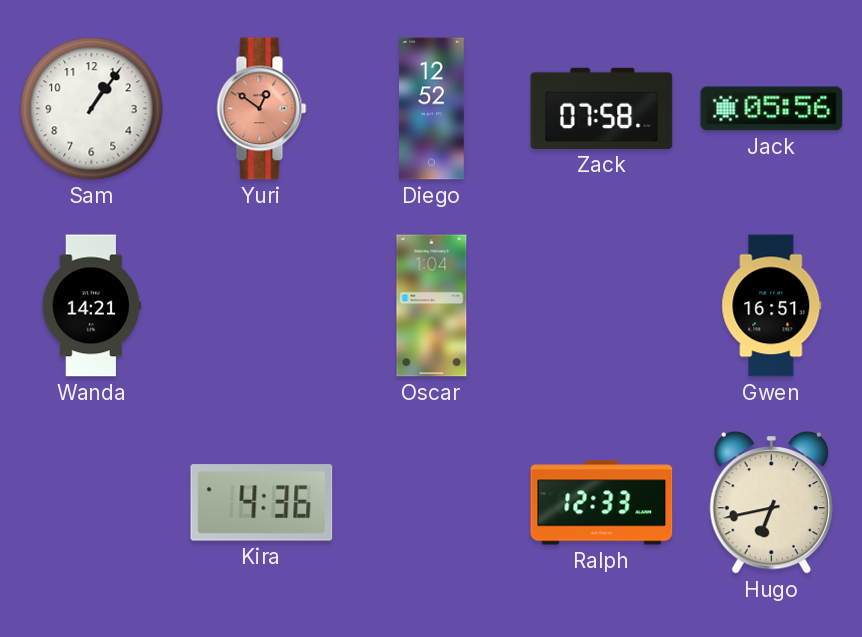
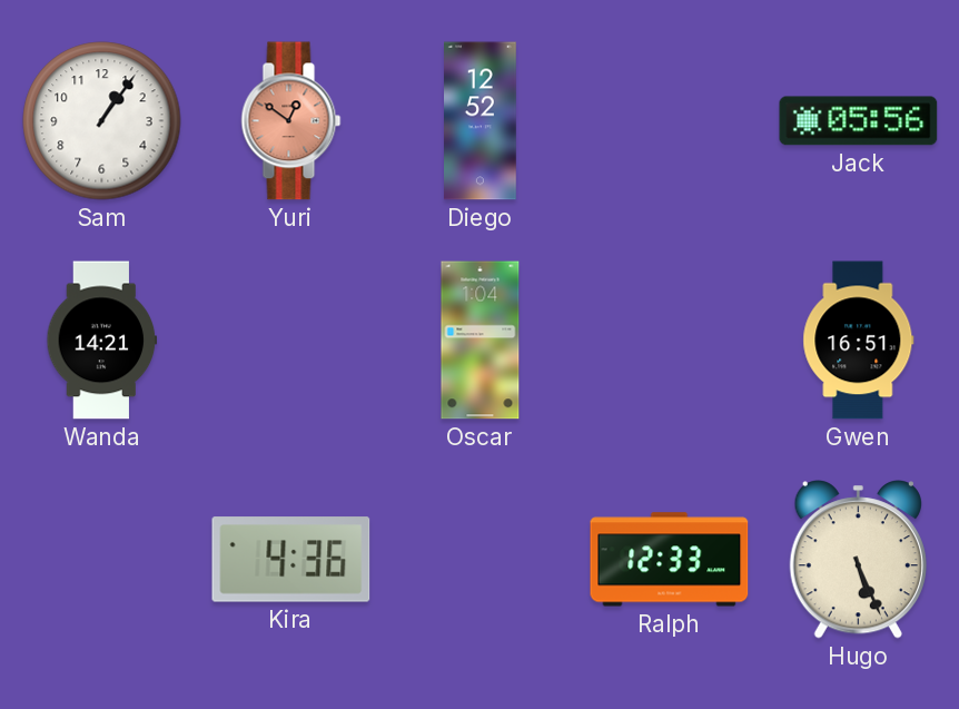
Zack: 07:58 -> none
Hugo: 6:43 -> 5:26
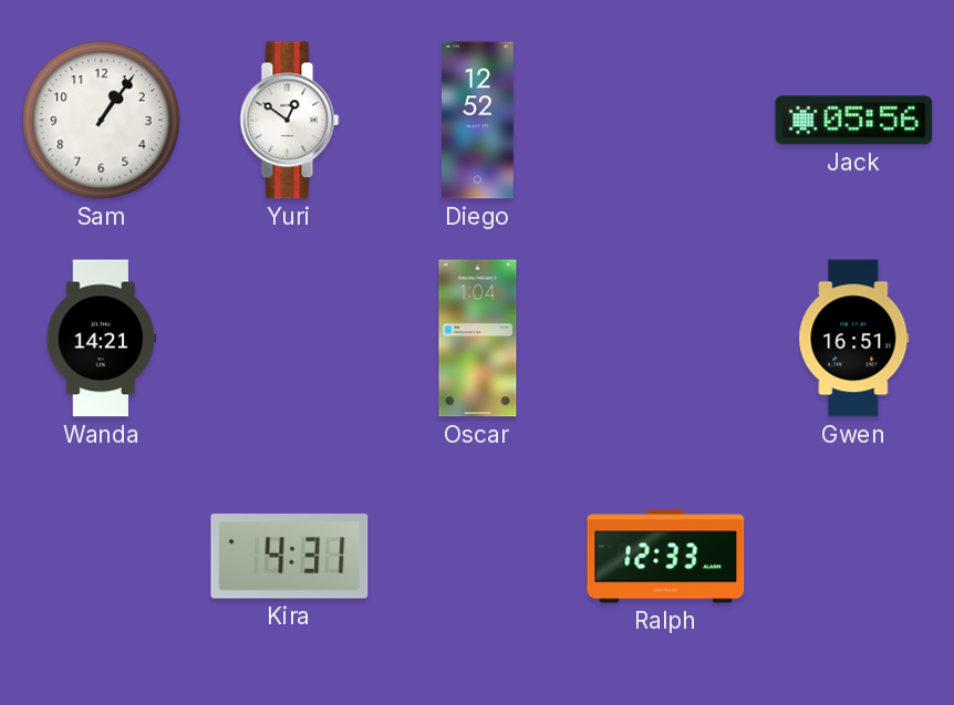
Yuri dial: salmon -> white
Kira: 4:36 -> 4:31
Hugo: 5:26 -> none
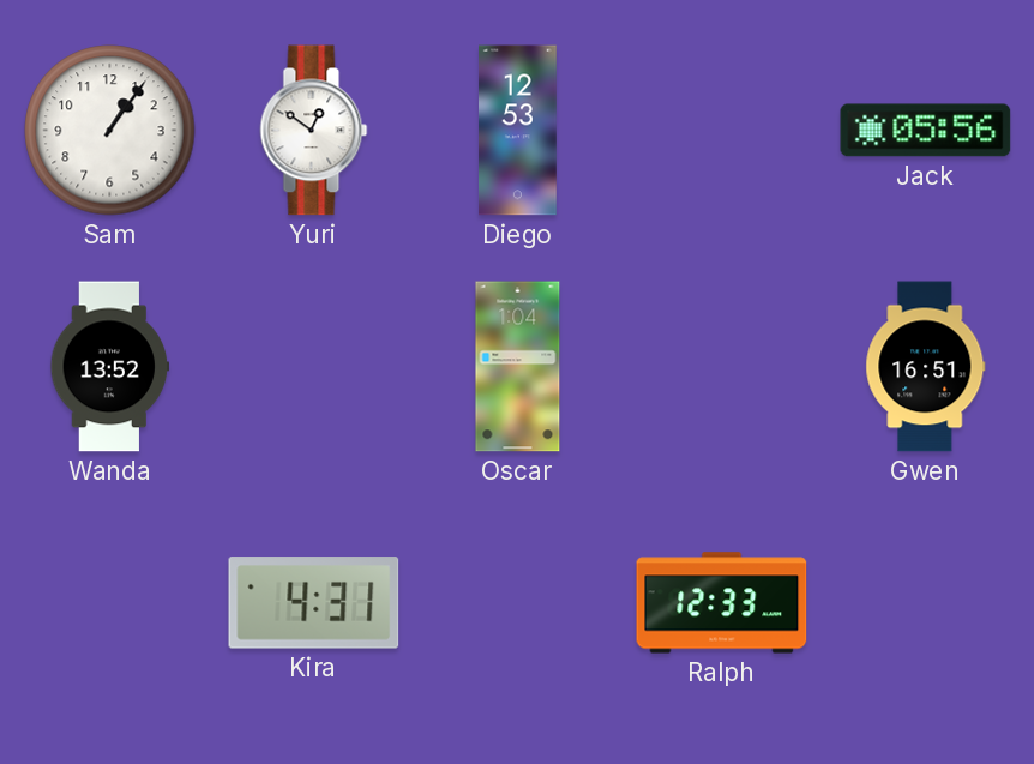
Diego: 12:52 -> 12:53
Wanda: 14:21 -> 13:52
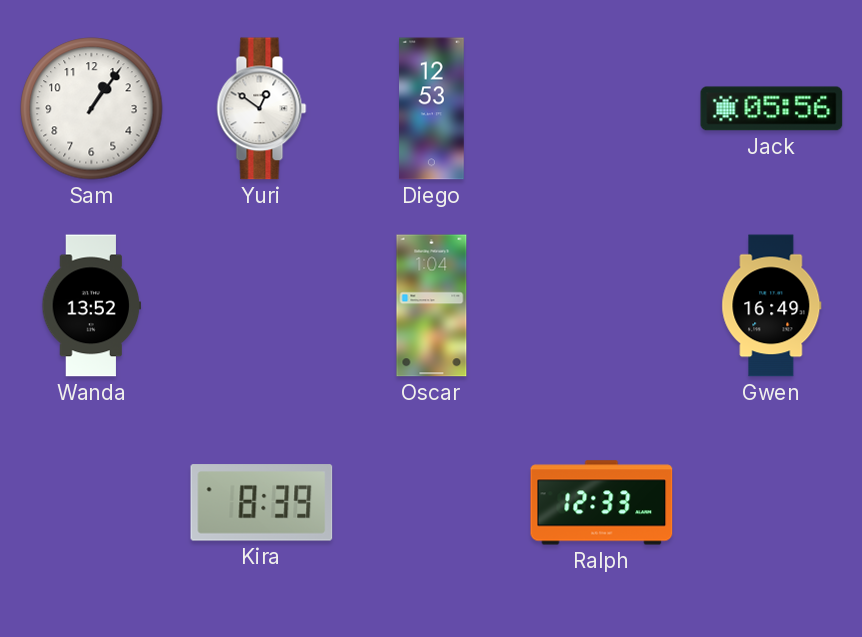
Gwen: 16:51 -> 16:49
Kira: 4:31 -> 8:39
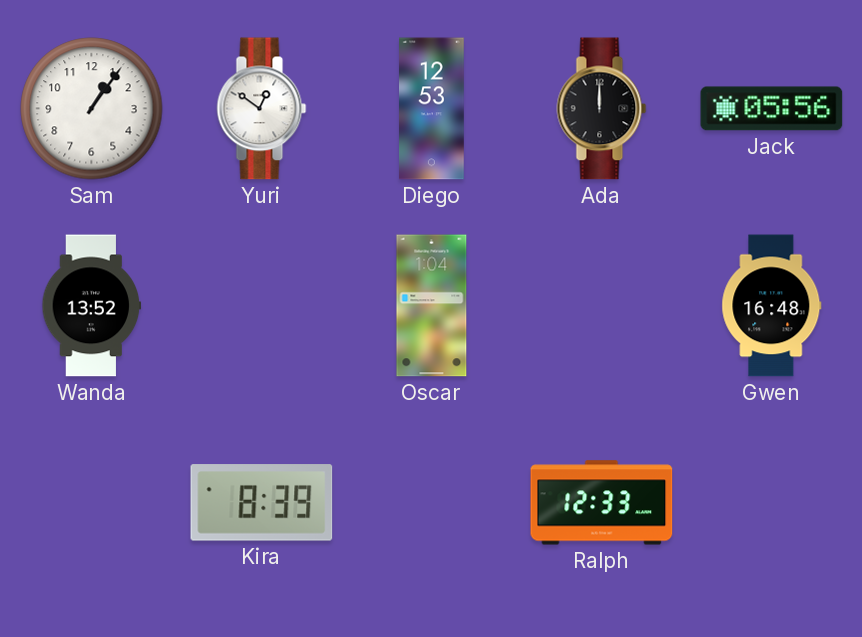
Ada: none -> 12:00
Gwen: 16:49 -> 16:48
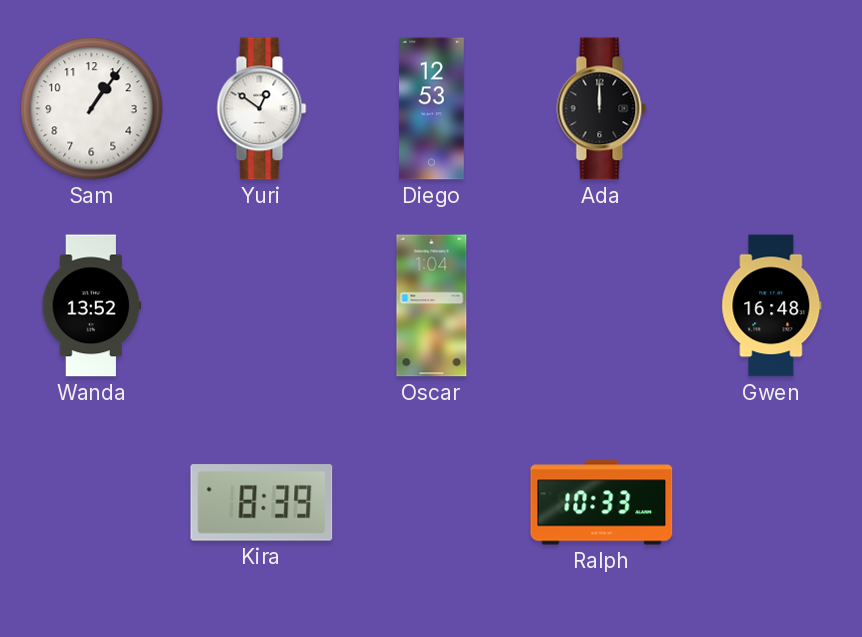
Jack: 05:56 -> none
Ralph: 12:33 -> 10:33
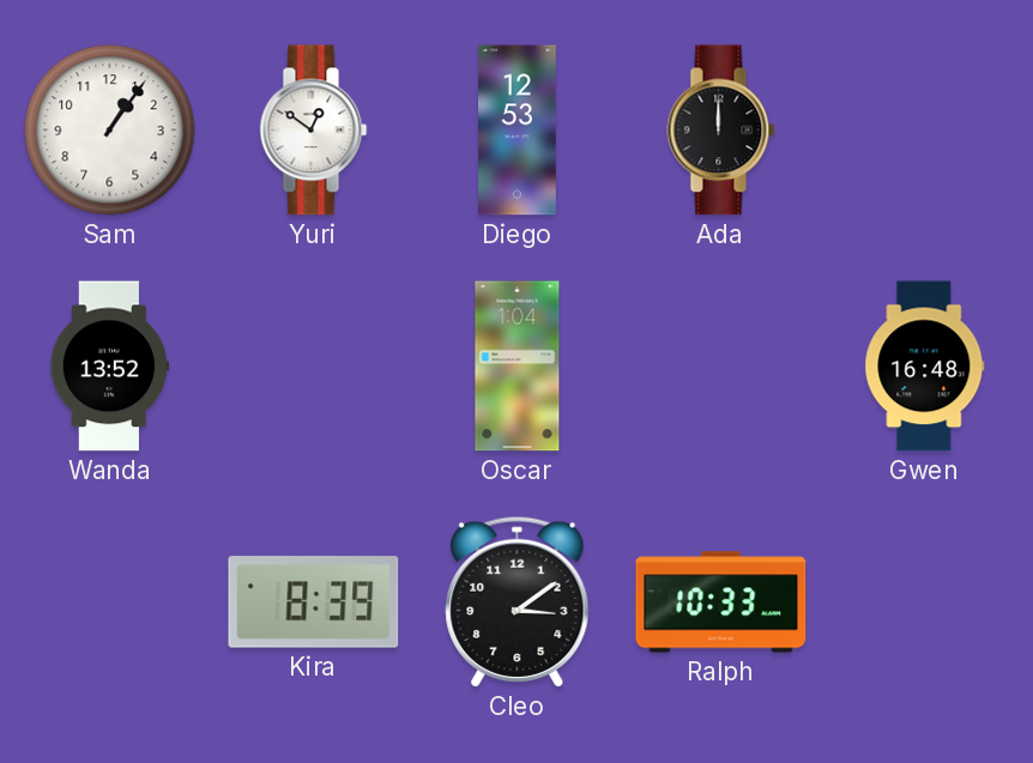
Cleo: none -> 3:09
